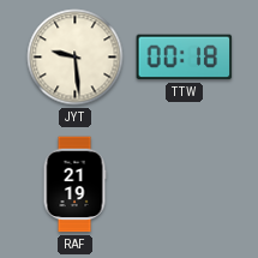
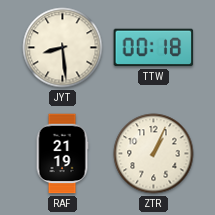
JYT: 9:29 -> 8:29
ZTR: none -> 1:04
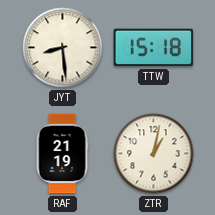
TTW: 00:18 -> 15:18
ZTR: 1:04 -> 1:02
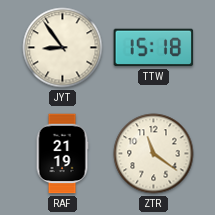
JYT: 8:29 -> 8:54
ZTR: 1:02 -> 11:21
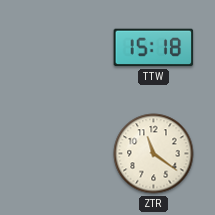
JYT: 8:54 -> none
RAF: 21:19 -> none
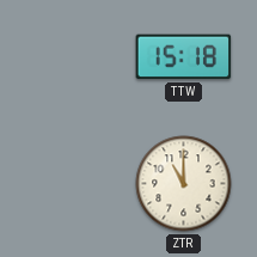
ZTR: 11:21 -> 11:00
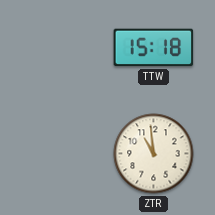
ZTR: 11:00 -> 10:59
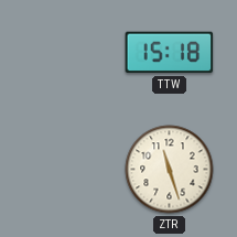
ZTR: 10:59 -> 11:27
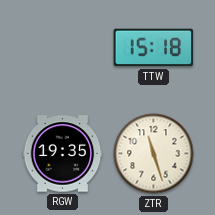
RGW: none -> 19:35
